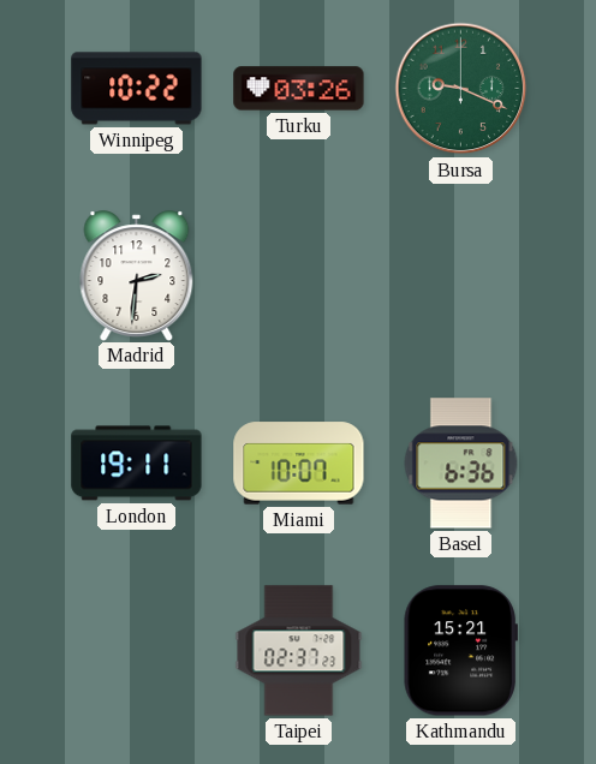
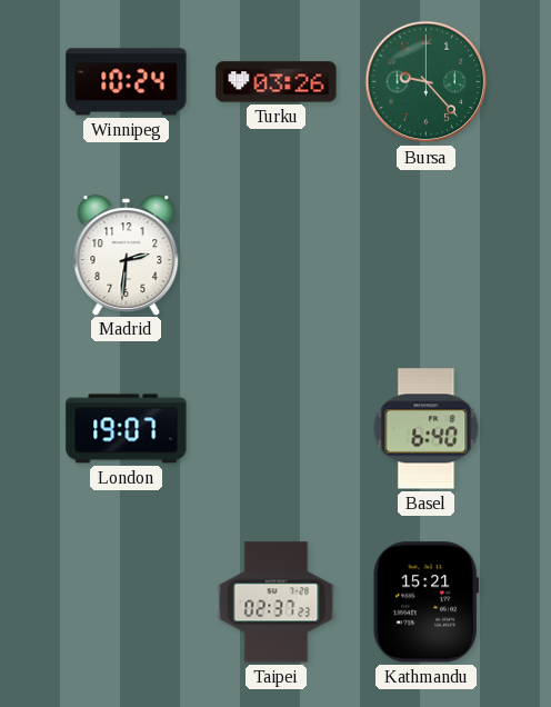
Winnipeg: 10:22 -> 10:24
Bursa: 9:19 -> 9:23
London: 19:11 -> 19:07
Miami: 10:07 -> none
Basel: 6:36 -> 6:40
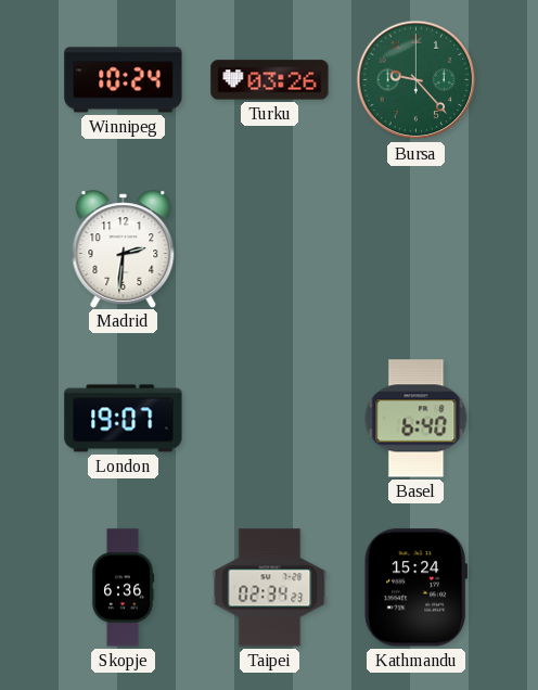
Skopje: none -> 6:36
Taipei: 02:37 -> 02:34
Kathmandu: 15:21 -> 15:24
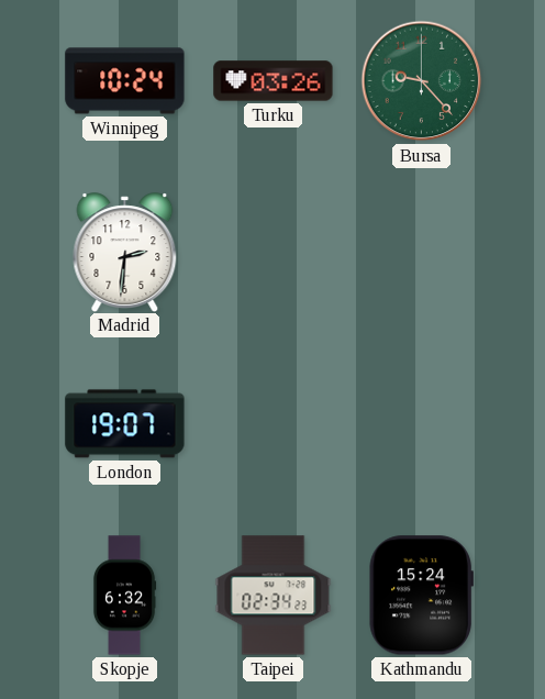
Basel: 6:40 -> none
Skopje: 6:36 -> 6:32
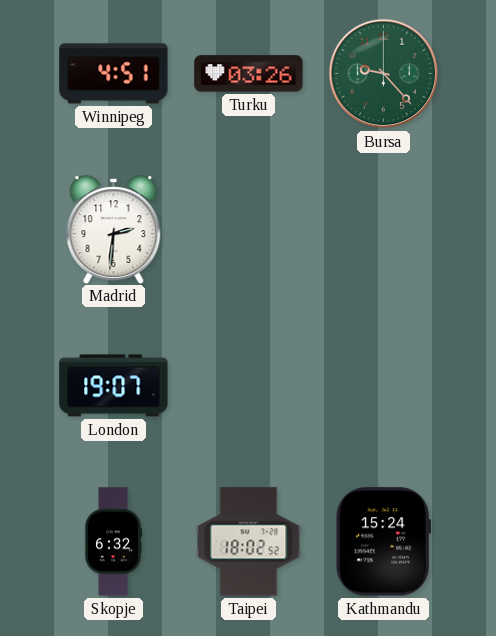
Winnipeg: 10:24 -> 4:51
Taipei: 02:34 -> 18:02
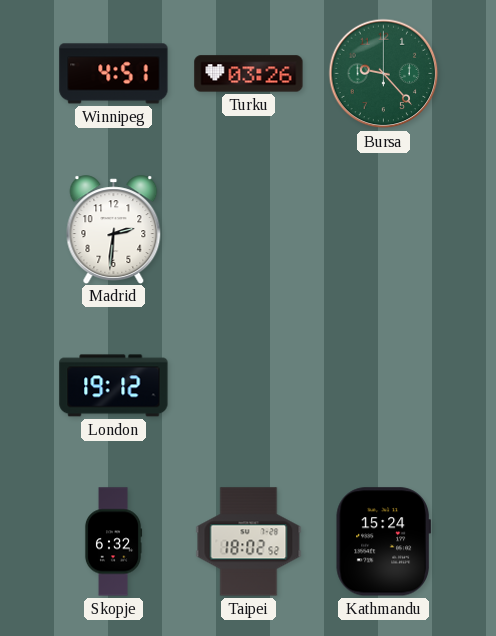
London: 19:07 -> 19:12
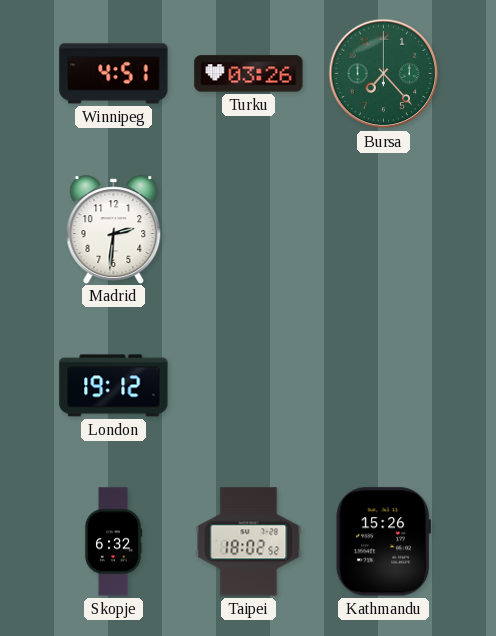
Bursa: 9:23 -> 7:23
Kathmandu: 15:24 -> 15:26
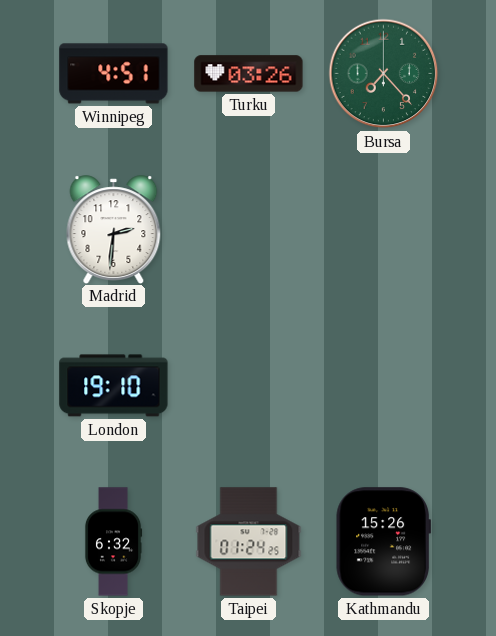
London: 19:12 -> 19:10
Taipei: 18:02 -> 01:24
